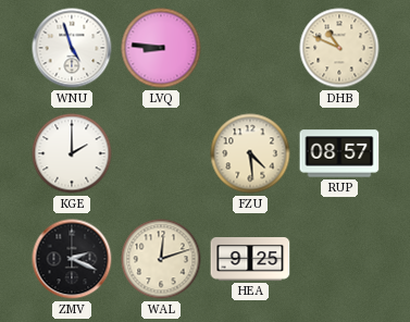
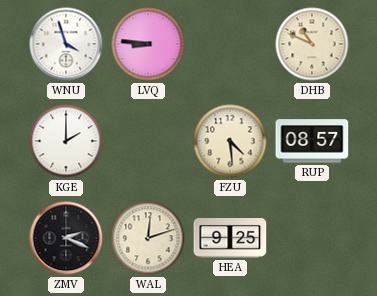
WNU: 4:57 -> 3:57
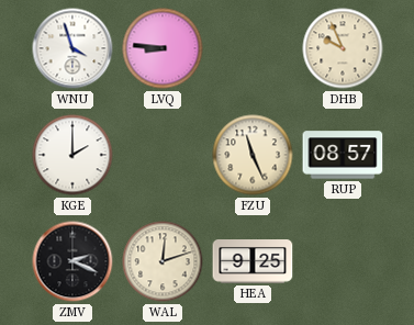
DHB: 10:49 -> 9:56
FZU: 4:29 -> 11:26
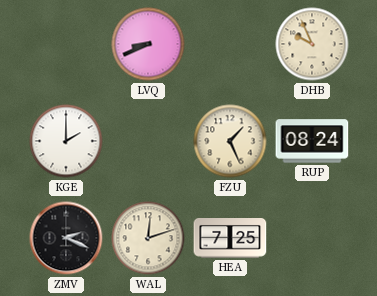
WNU: 3:57 -> none
LVQ: 8:46 -> 8:41
FZU: 11:26 -> 1:26
RUP: 08:57 -> 08:24
HEA: 9:25 -> 7:25
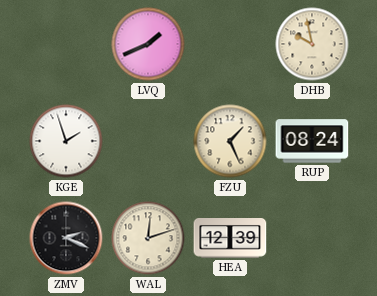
LVQ: 8:41 -> 1:41
DHB: 9:56 -> 9:58
KGE: 2:00 -> 1:57
HEA: 7:25 -> 12:39
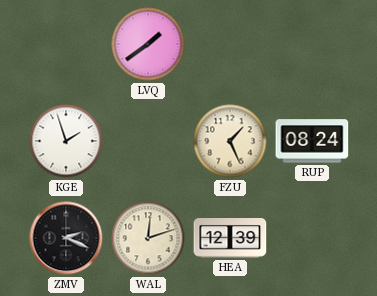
LVQ: 1:41 -> 1:39
DHB: 9:58 -> none
